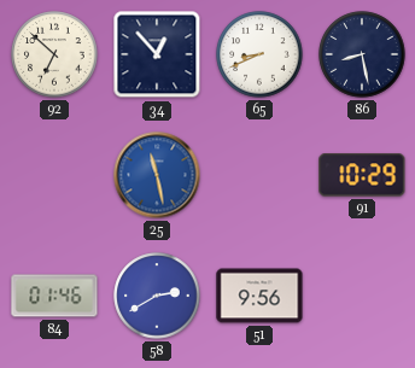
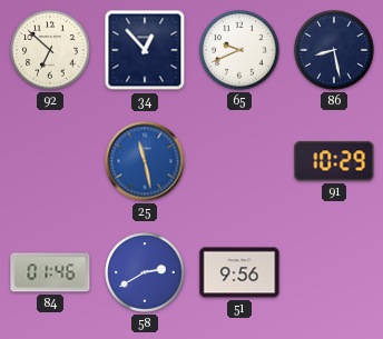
65: 8:41 -> 9:41
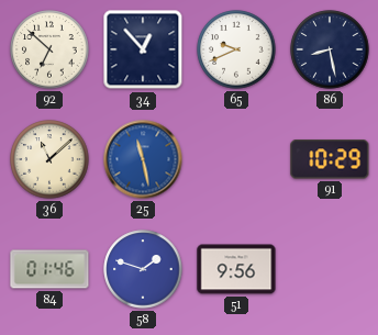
36: none -> 11:08
58: 2:40 -> 1:48
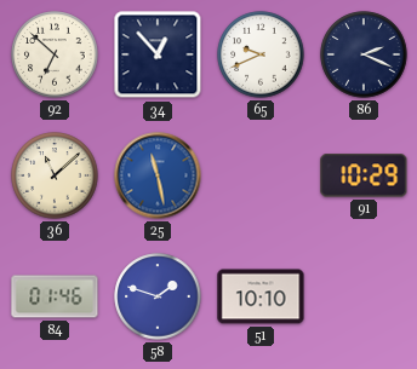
86: 8:28 -> 2:19
51: 9:56 -> 10:10
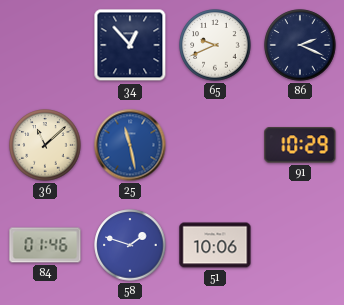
92: 6:52 -> none
51: 10:10 -> 10:06
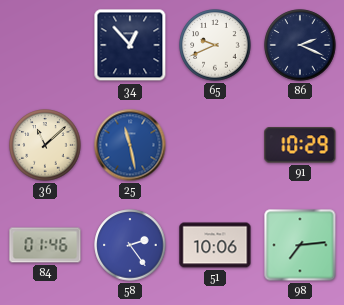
58: 1:48 -> 2:24
98: none -> 7:14
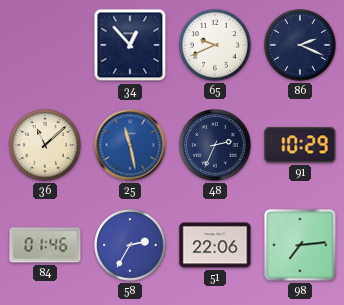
48: none -> 2:34
58: 2:24 -> 2:35
51: 10:06 -> 22:06
